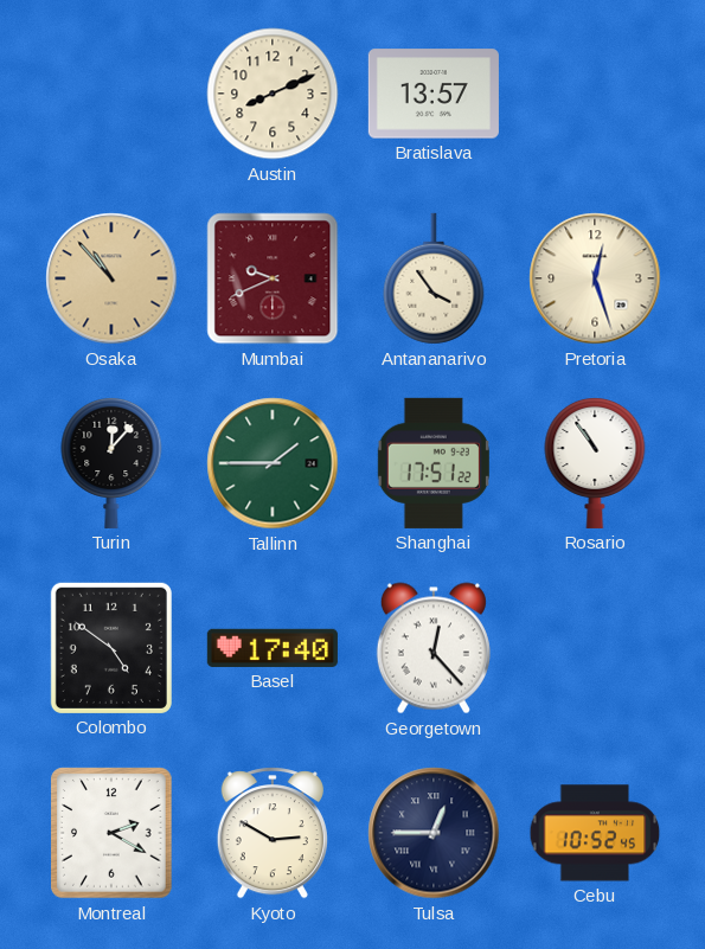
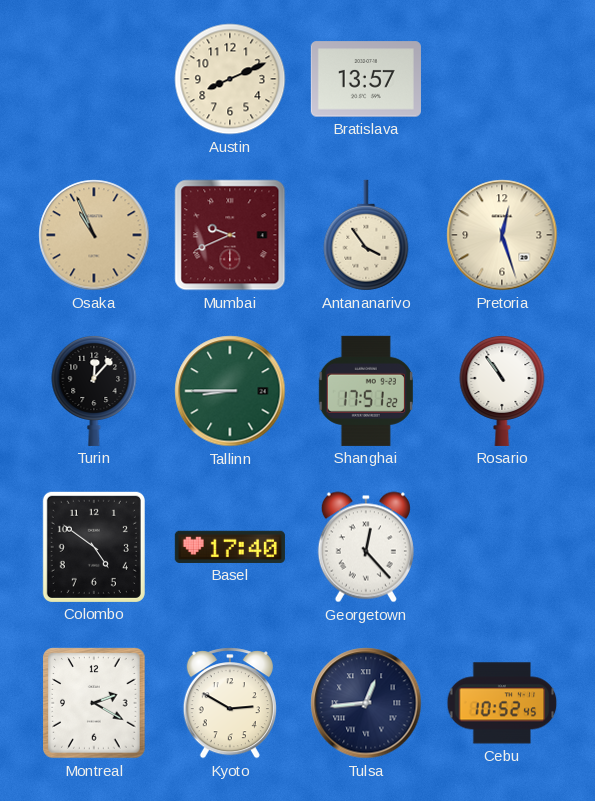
Osaka: 10:53 -> 10:56
Tallinn: 1:45 -> 8:45
Tulsa: 12:45 -> 12:44
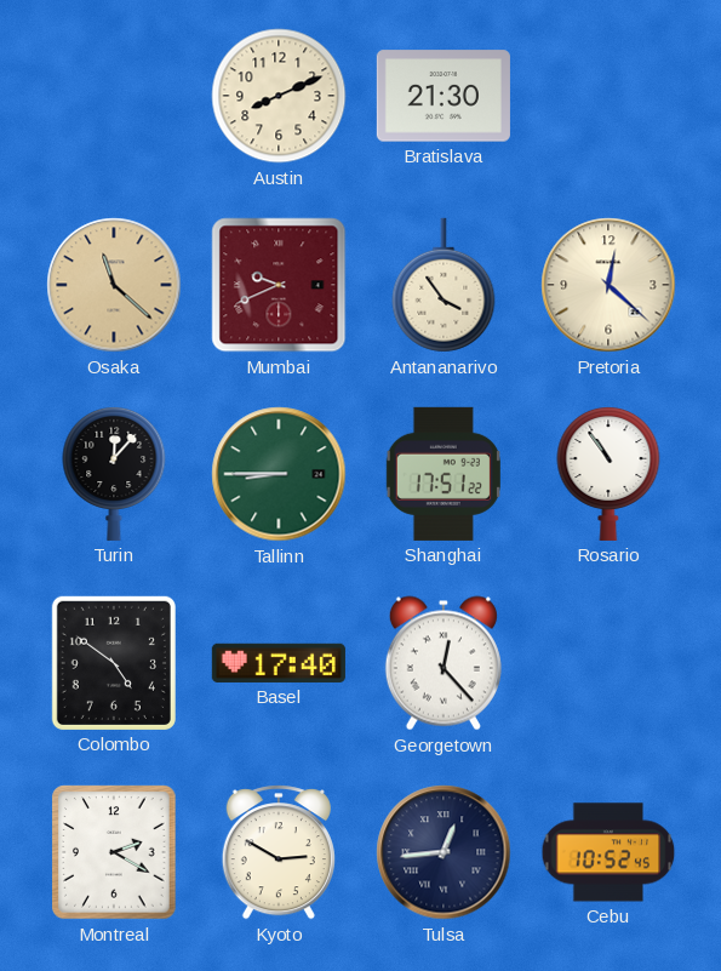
Bratislava: 13:57 -> 21:30
Osaka: 10:56 -> 11:22
Pretoria: 12:27 -> 12:22
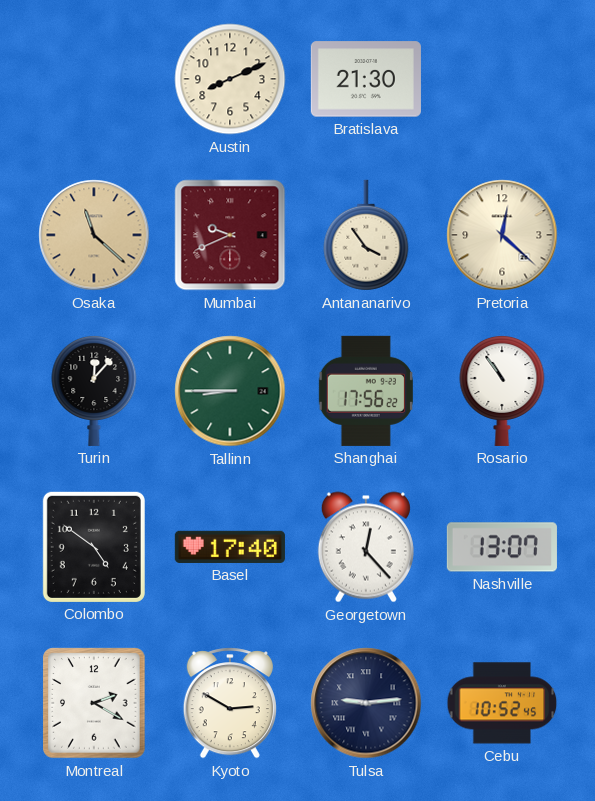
Shanghai: 17:51 -> 17:56
Nashville: none -> 13:07
Tulsa: 12:44 -> 9:14
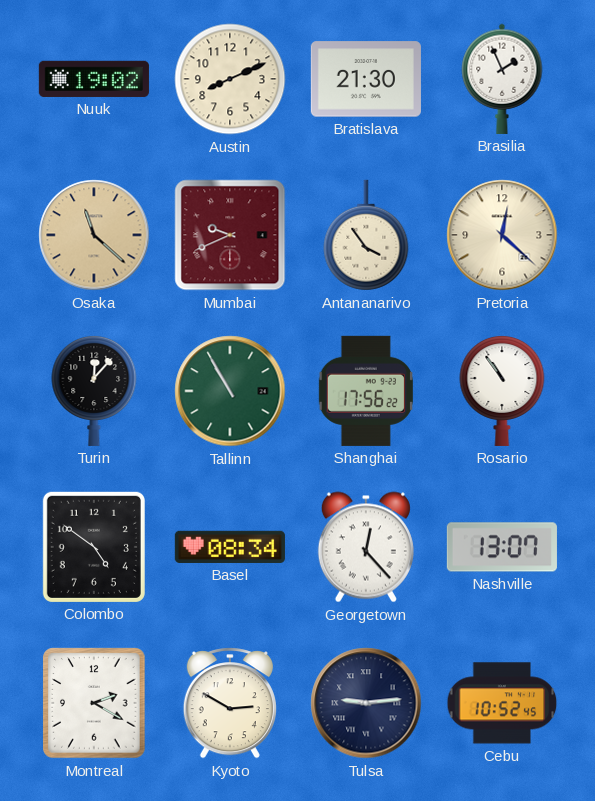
Nuuk: none -> 19:02
Brasilia: none -> 1:56
Tallinn: 8:45 -> 10:55
Basel: 17:40 -> 08:34
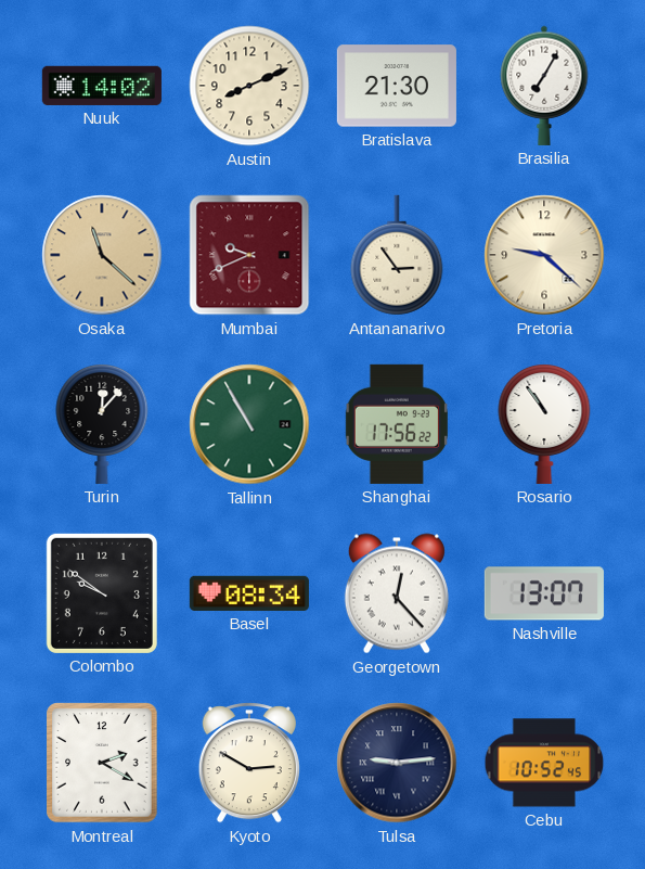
Nuuk: 19:02 -> 14:02
Brasilia: 1:56 -> 7:05
Antananarivo: 3:54 -> 2:54
Pretoria: 12:22 -> 9:22
Colombo: 4:51 -> 9:51
